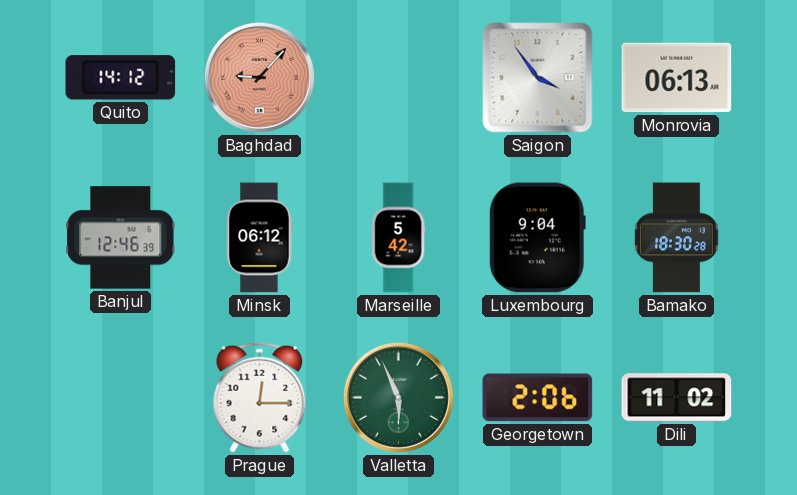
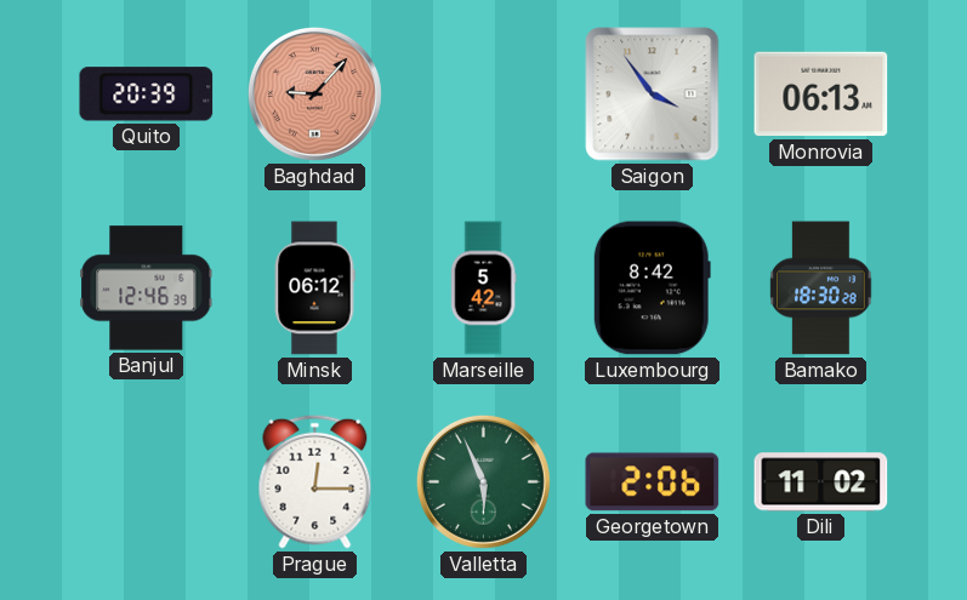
Quito: 14:12 -> 20:39
Luxembourg: 9:04 -> 8:42
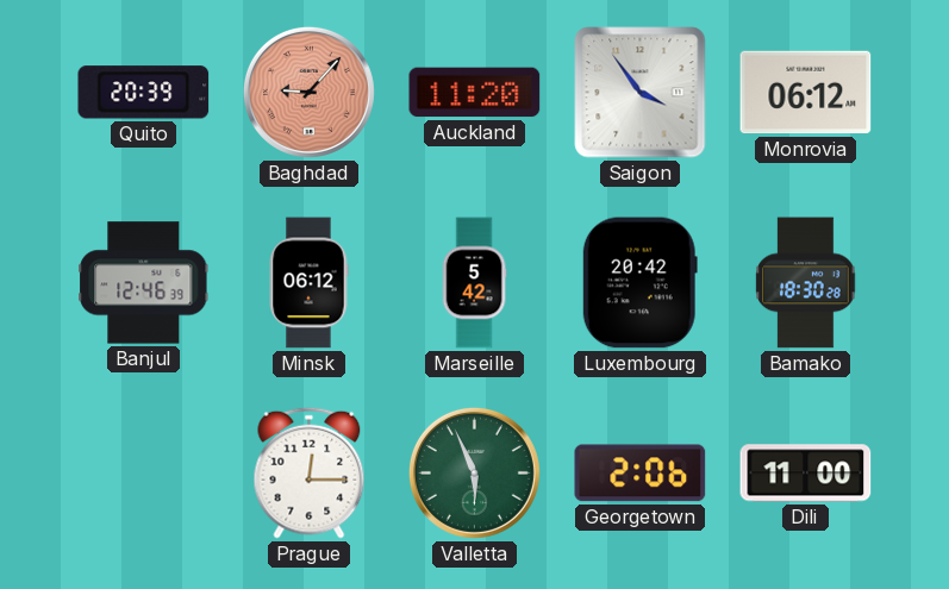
Auckland: none -> 11:20
Monrovia: 06:13 -> 06:12
Luxembourg: 8:42 -> 20:42
Dili: 11:02 -> 11:00
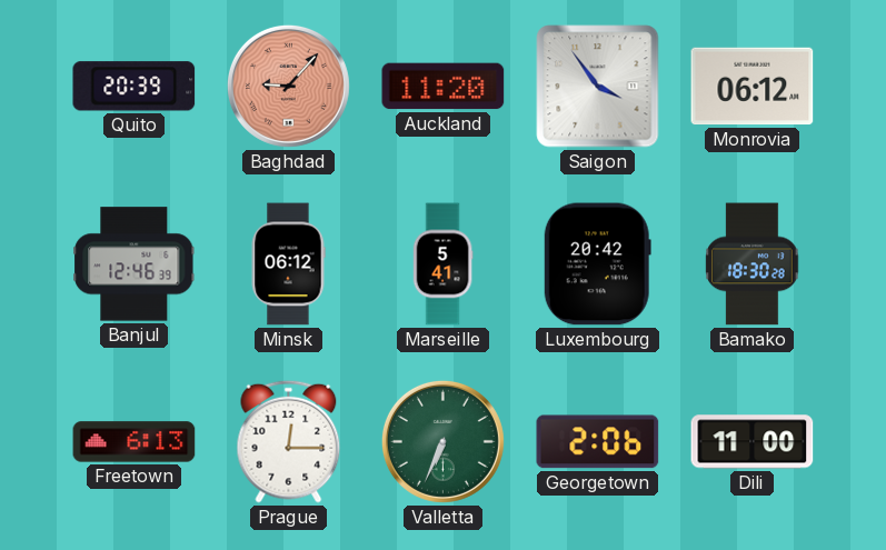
Marseille: 5:42 -> 5:41
Freetown: none -> 6:13
Valletta: 5:56 -> 6:34
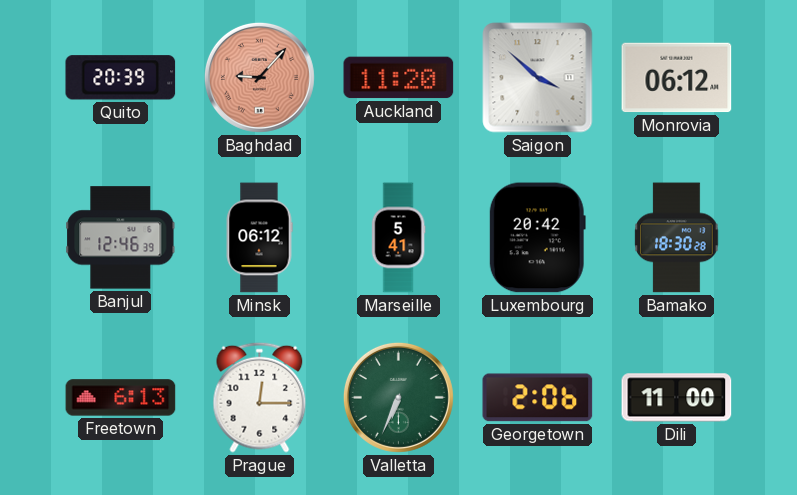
Saigon: 3:54 -> 3:52
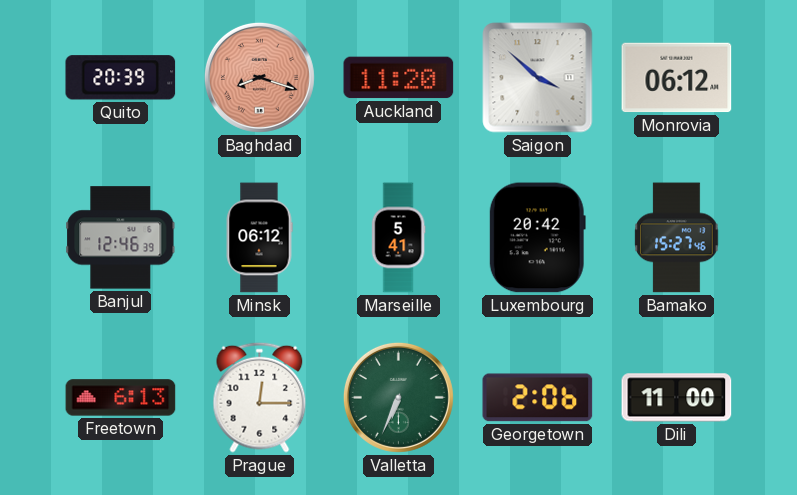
Baghdad: 9:07 -> 8:18
Bamako: 18:30 -> 15:27
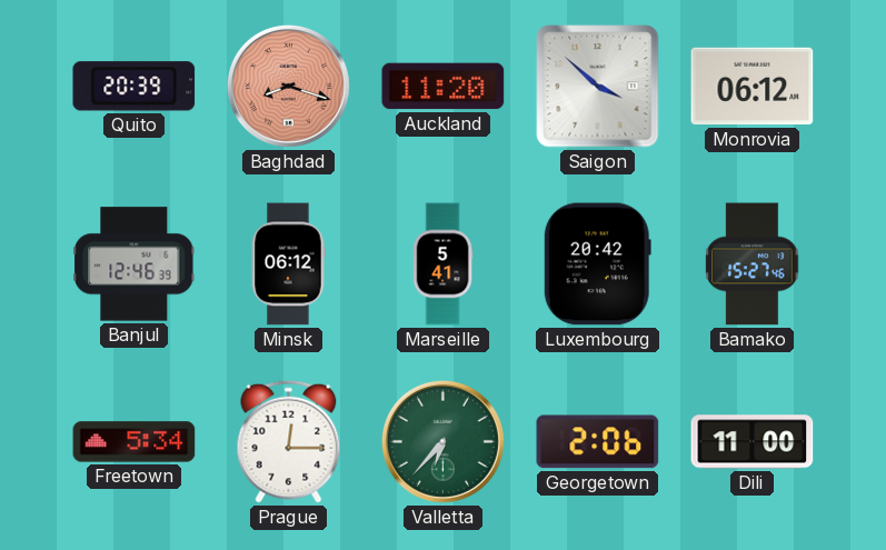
Freetown: 6:13 -> 5:34
Valletta: 6:34 -> 6:37
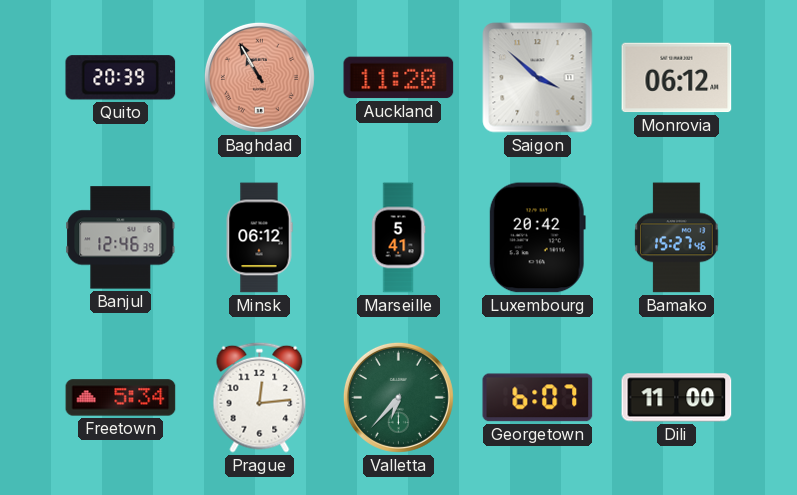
Baghdad: 8:18 -> 10:55
Prague: 12:15 -> 12:14
Georgetown: 2:06 -> 6:07
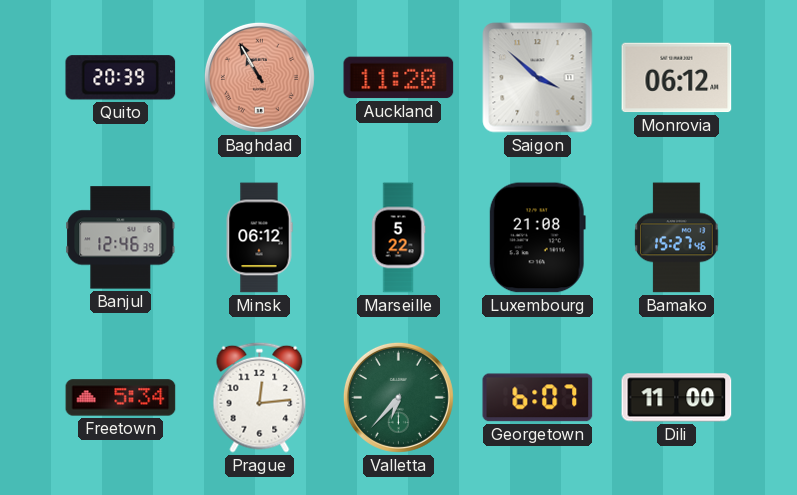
Marseille: 5:41 -> 5:22
Luxembourg: 20:42 -> 21:08
